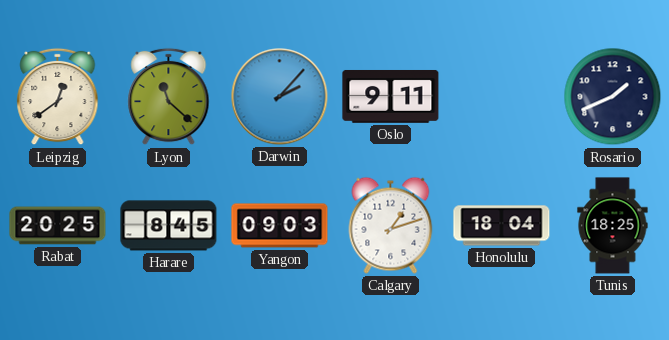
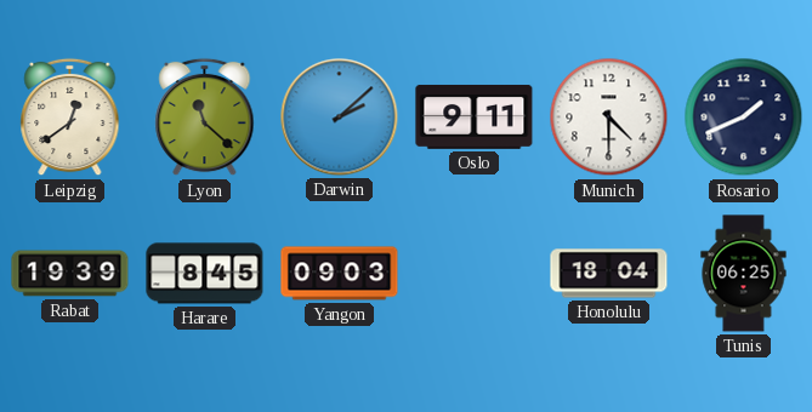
Darwin: 2:07 -> 2:08
Munich: none -> 4:30
Rabat: 20:25 -> 19:39
Calgary: 1:12 -> none
Tunis: 18:25 -> 06:25
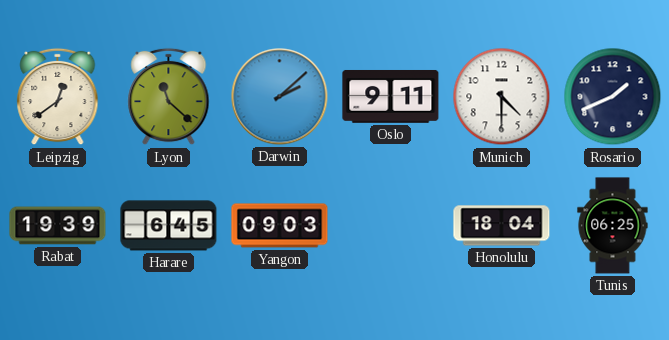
Harare: 8:45 -> 6:45
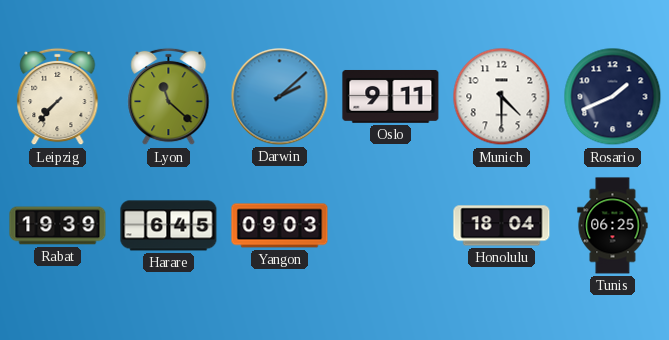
Leipzig: 12:39 -> 7:37
